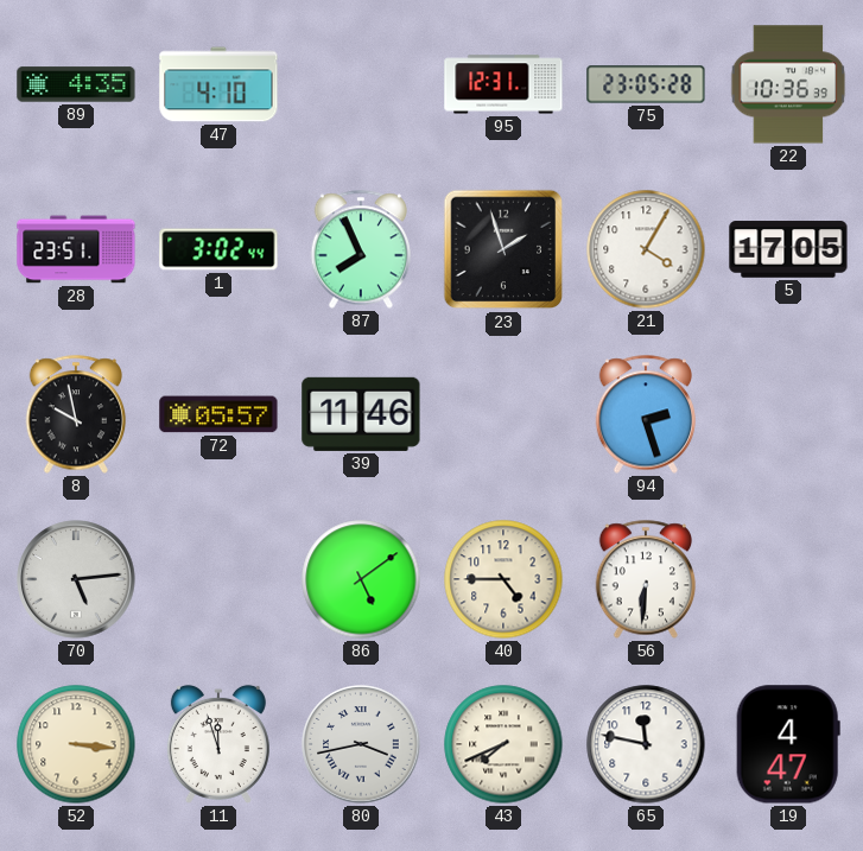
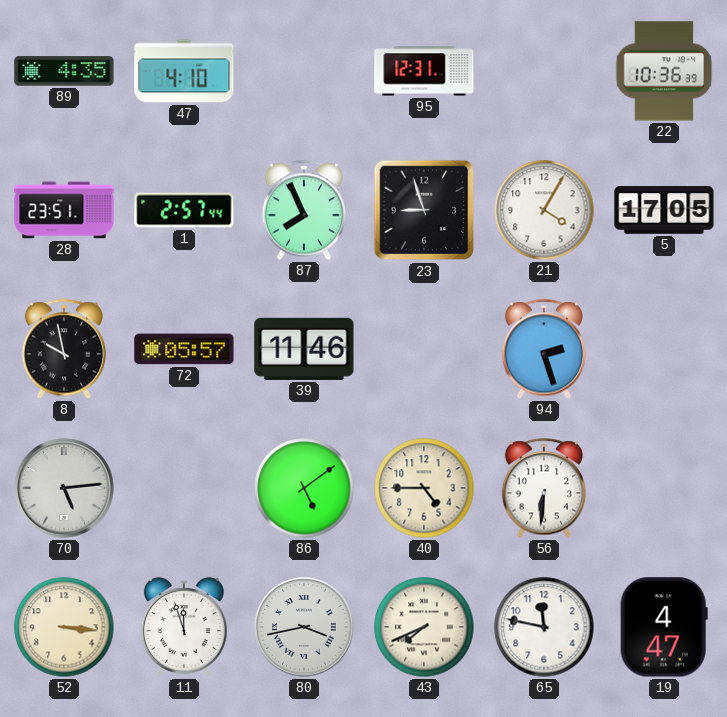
75: 23:05 -> none
1: 3:02 -> 2:57
23: 1:57 -> 8:57
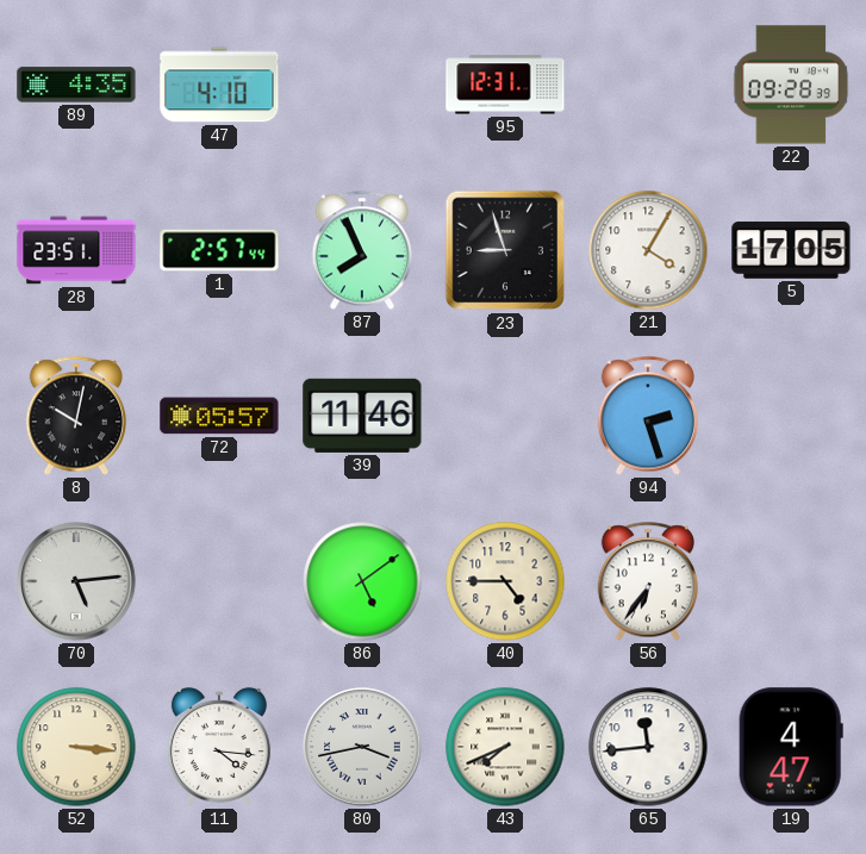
22: 10:36 -> 09:28
8: 9:58 -> 10:02
56: 6:31 -> 6:36
11: 11:57 -> 4:16
65: 11:47 -> 11:44
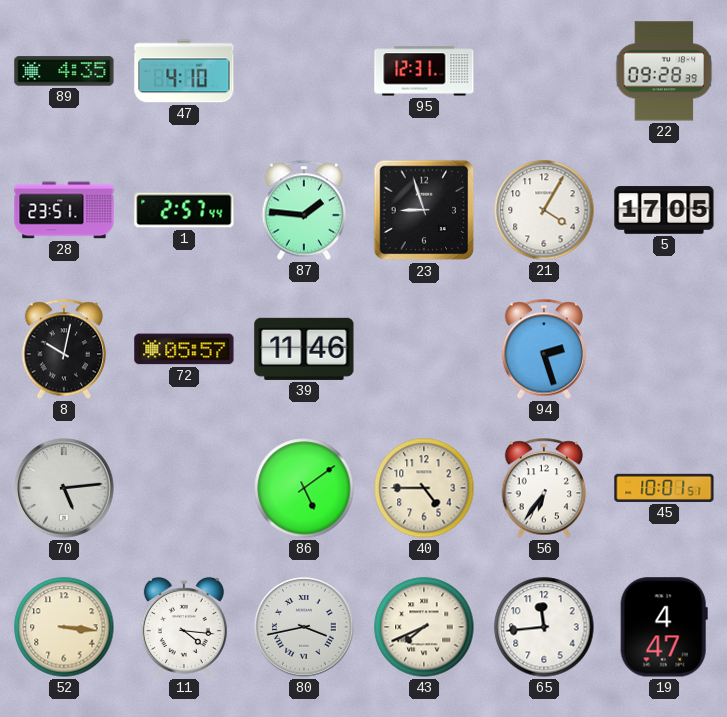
87: 7:56 -> 1:46
45: none -> 10:01
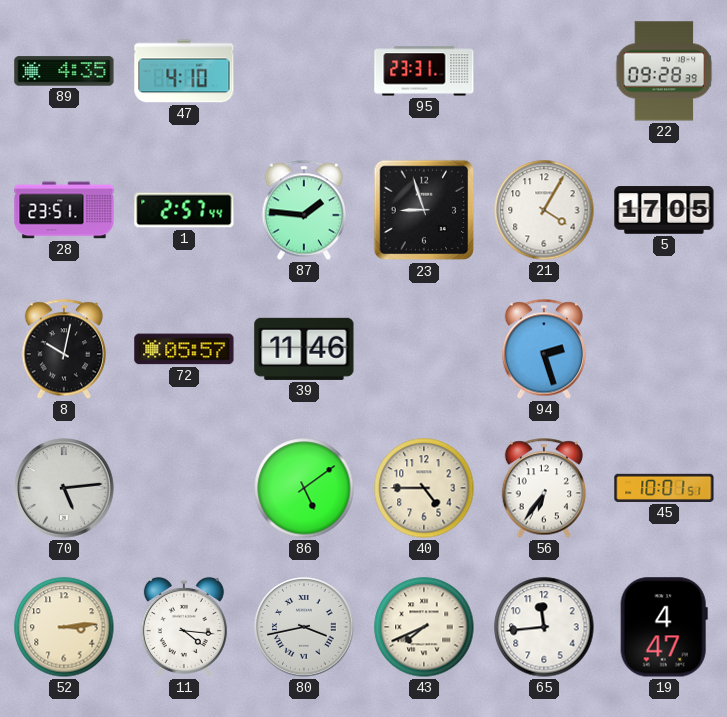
95: 12:31 -> 23:31
52: 3:16 -> 3:14
